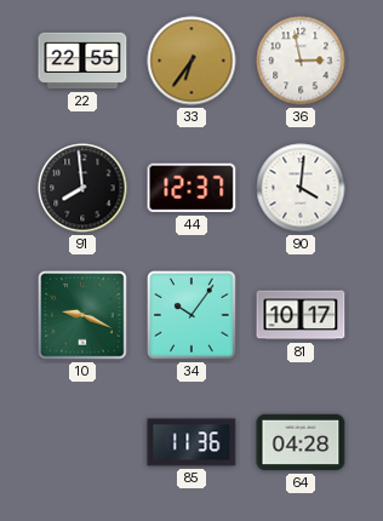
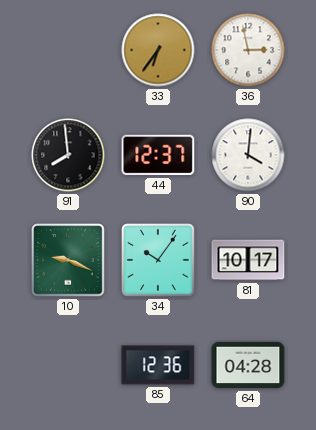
22: 22:55 -> none
85: 11:36 -> 12:36
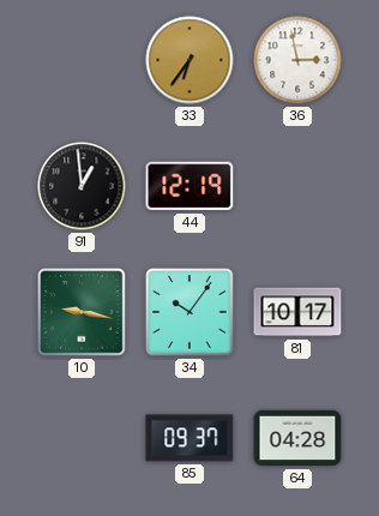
91: 7:59 -> 12:59
44: 12:37 -> 12:19
90: 4:01 -> none
10: 9:19 -> 9:17
85: 12:36 -> 09:37
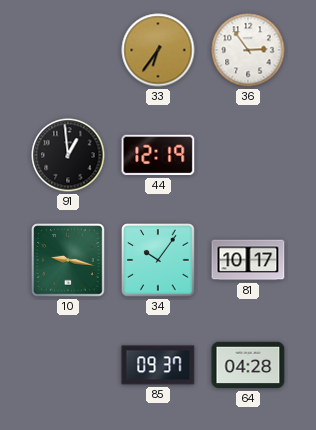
36: 2:58 -> 2:54
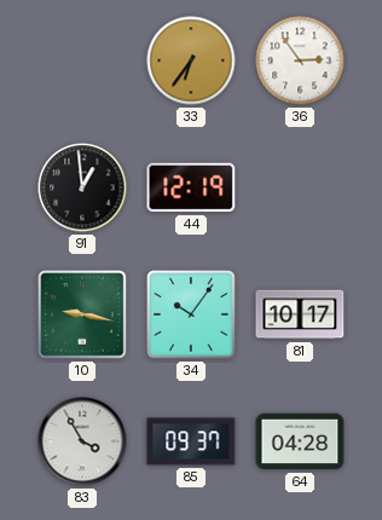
83: none -> 3:55
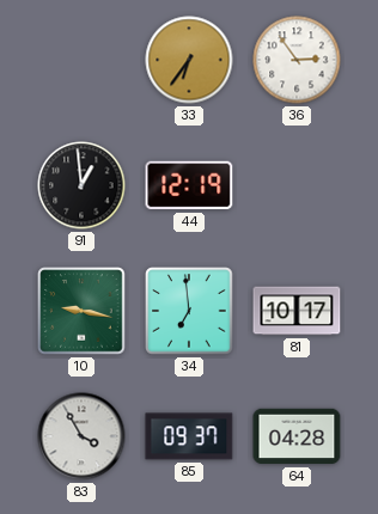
34: 10:06 -> 6:59
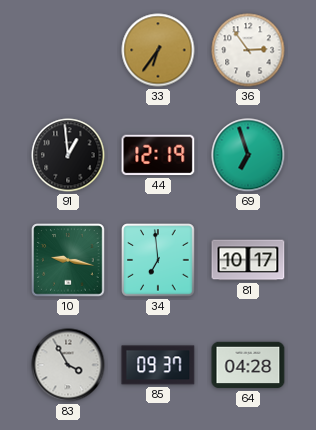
69: none -> 6:57
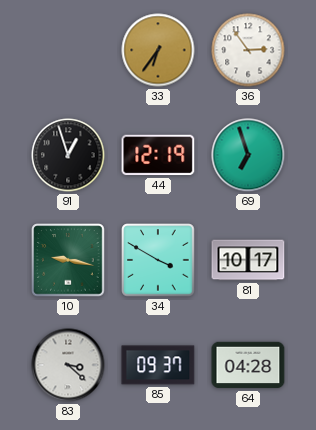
91: 12:59 -> 12:57
34: 6:59 -> 3:50
83: 3:55 -> 3:22
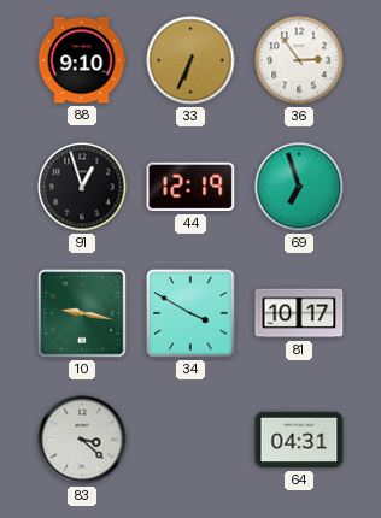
88: none -> 9:10
33: 6:36 -> 6:34
85: 09:37 -> none
64: 04:28 -> 04:31
